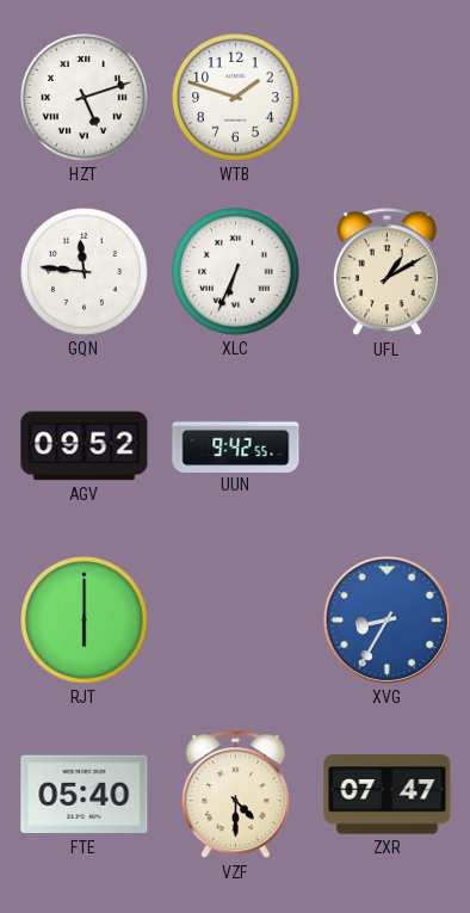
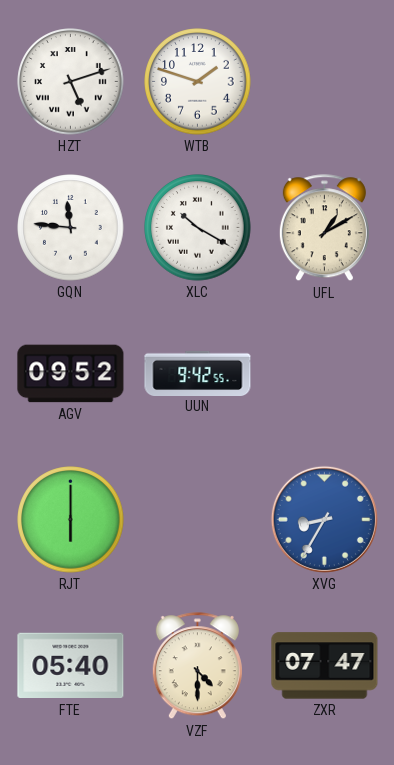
XLC: 6:34 -> 10:20
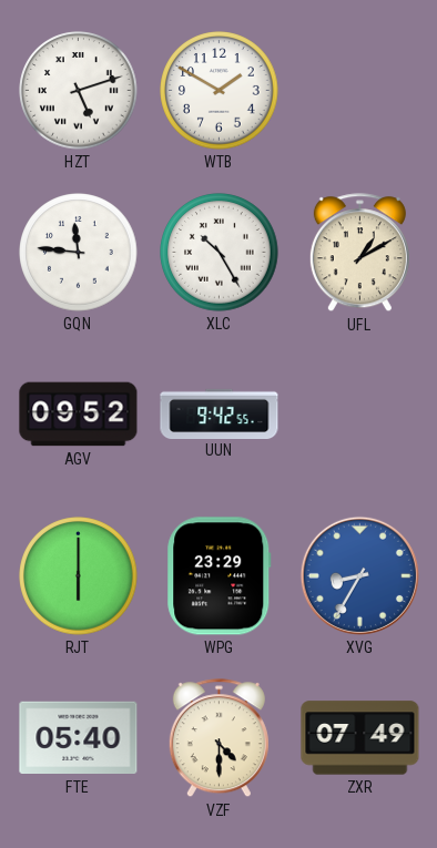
WTB: 1:48 -> 1:50
XLC: 10:20 -> 10:25
WPG: none -> 23:29
ZXR: 07:47 -> 07:49
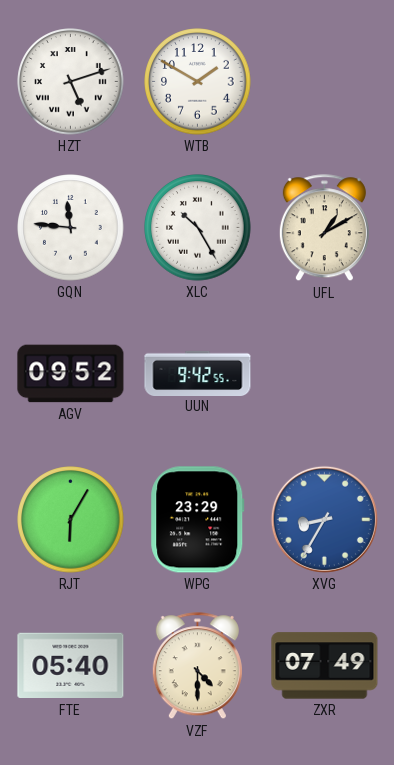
RJT: 6:00 -> 6:05
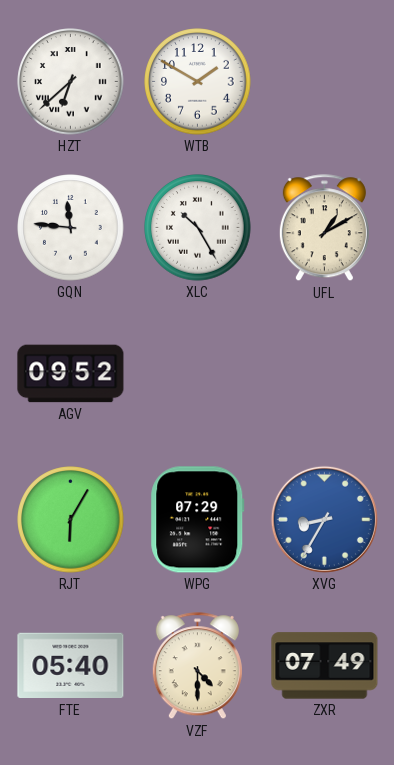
HZT: 5:12 -> 6:38
UUN: 9:42 -> none
WPG: 23:29 -> 07:29
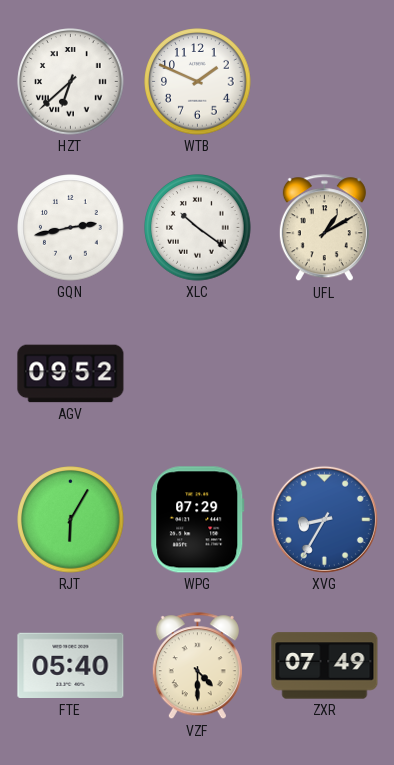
WTB: 1:50 -> 1:49
GQN: 11:46 -> 2:43
XLC: 10:25 -> 10:21
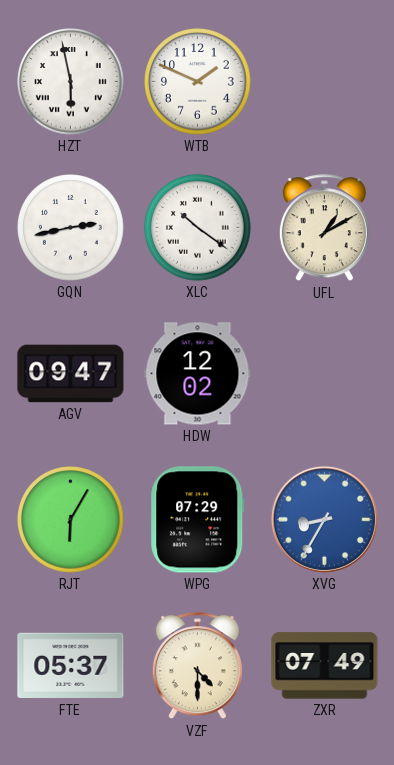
HZT: 6:38 -> 5:58
AGV: 09:52 -> 09:47
HDW: none -> 12:02
FTE: 05:40 -> 05:37
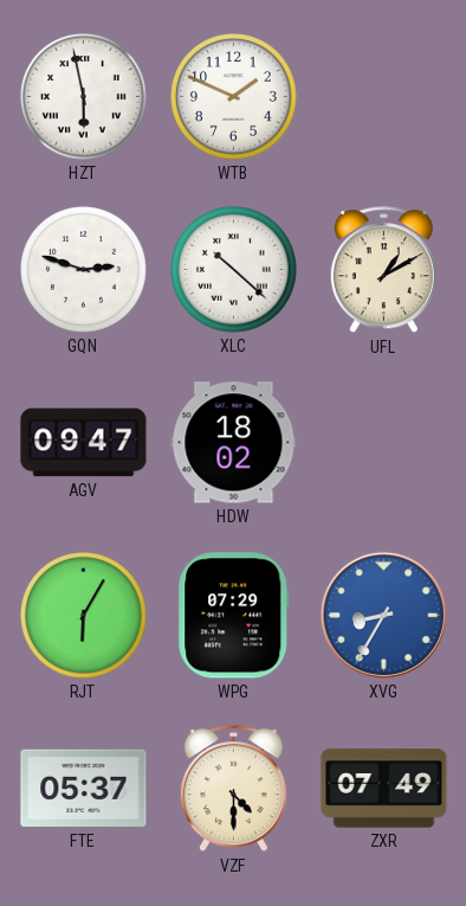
GQN: 2:43 -> 2:48
XLC: 10:21 -> 10:22
HDW: 12:02 -> 18:02
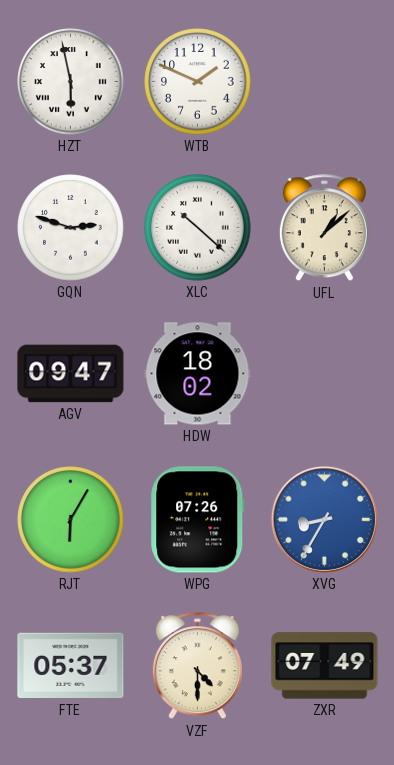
UFL: 1:10 -> 1:08
WPG: 07:29 -> 07:26
